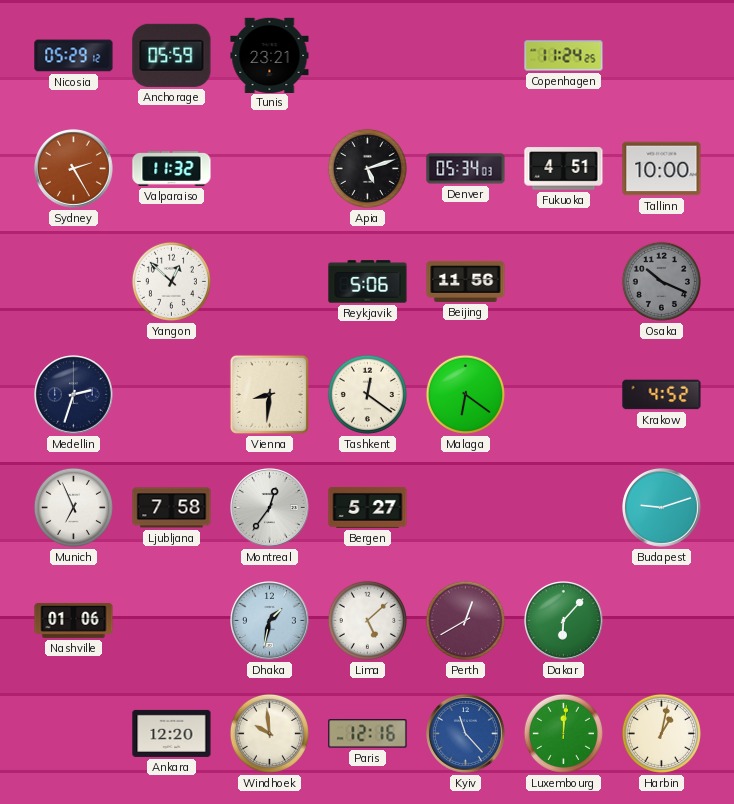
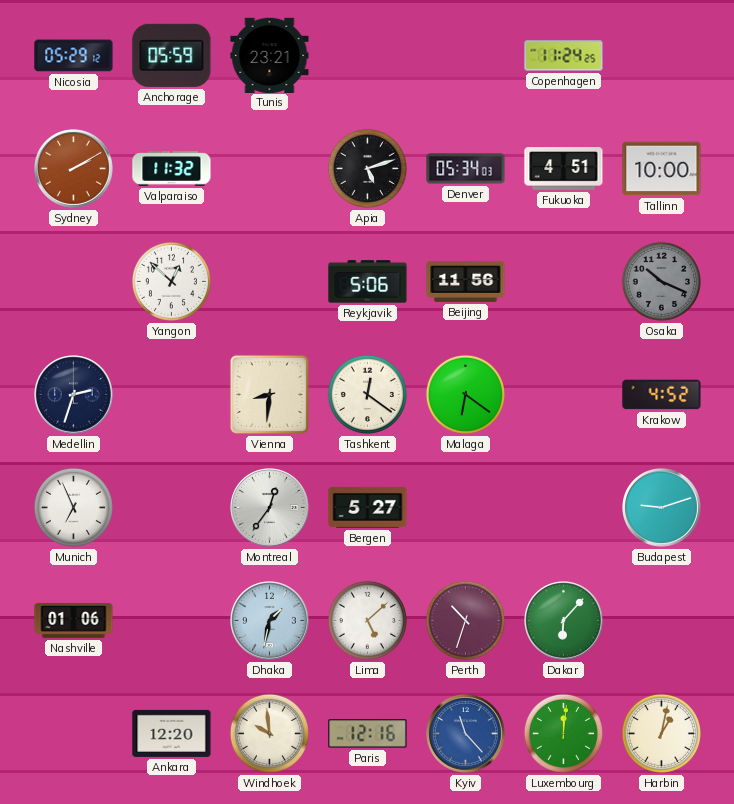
Sydney: 2:25 -> 2:10
Ljubljana: 7:58 -> none
Perth: 12:40 -> 10:33
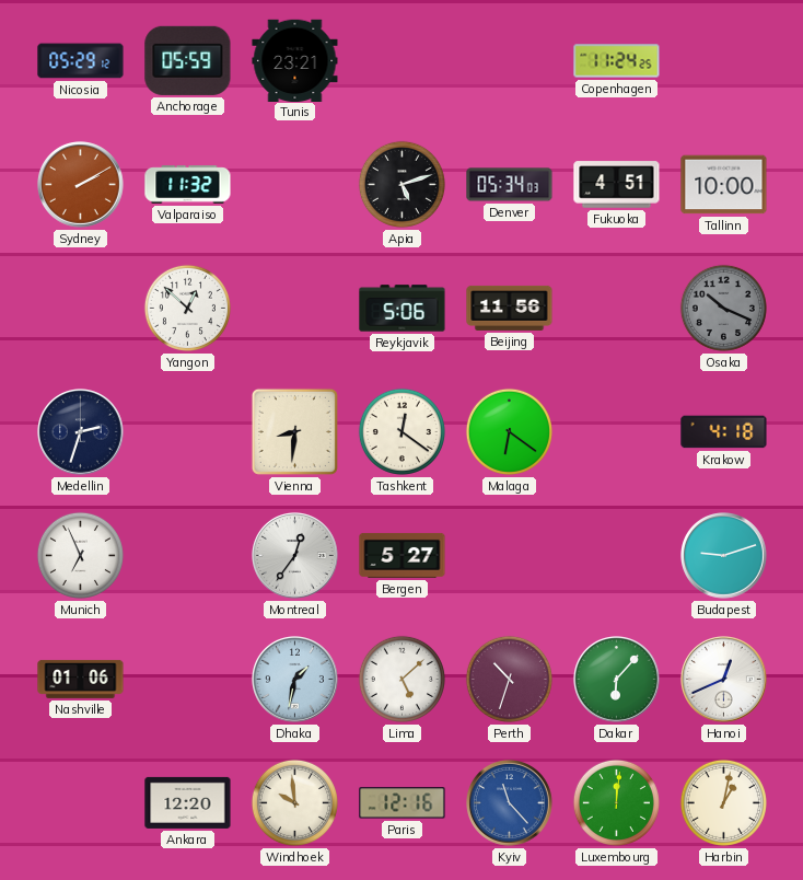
Krakow: 4:52 -> 4:18
Hanoi: none -> 12:41
